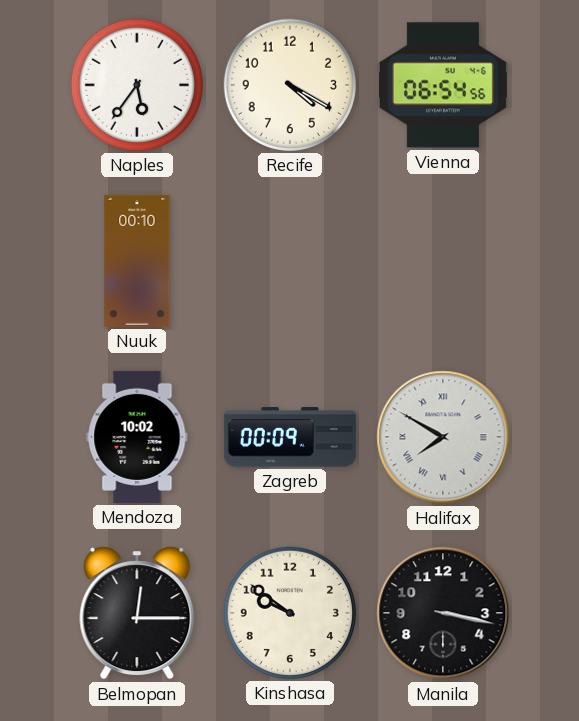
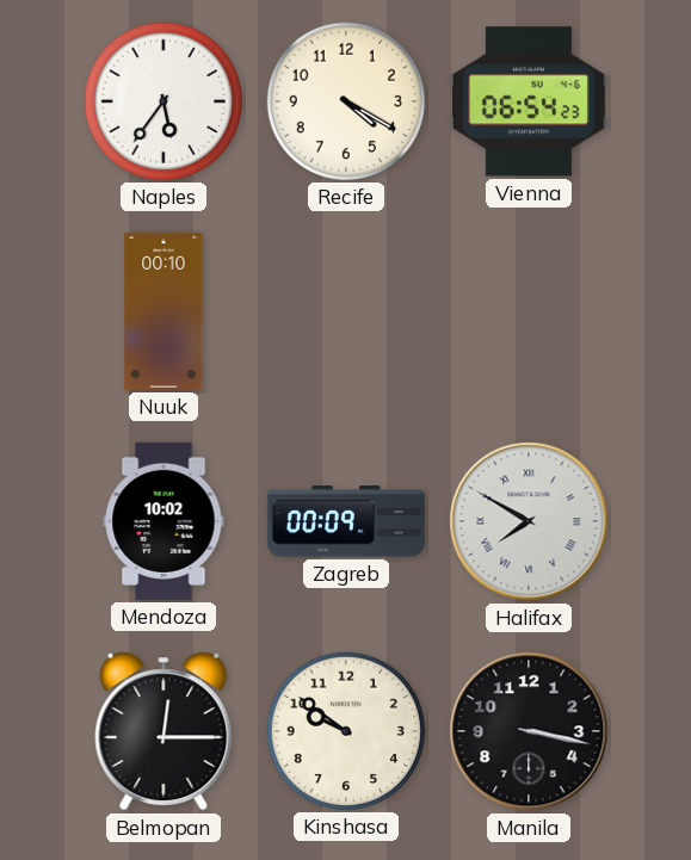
Vienna: 06:54:56 -> 06:54:23
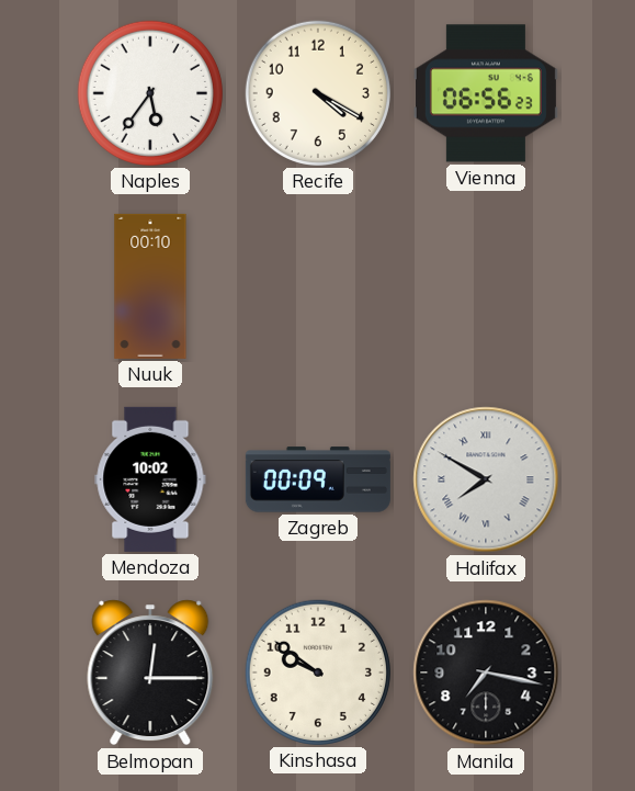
Vienna: 06:54 -> 06:56
Manila: 3:17 -> 7:17
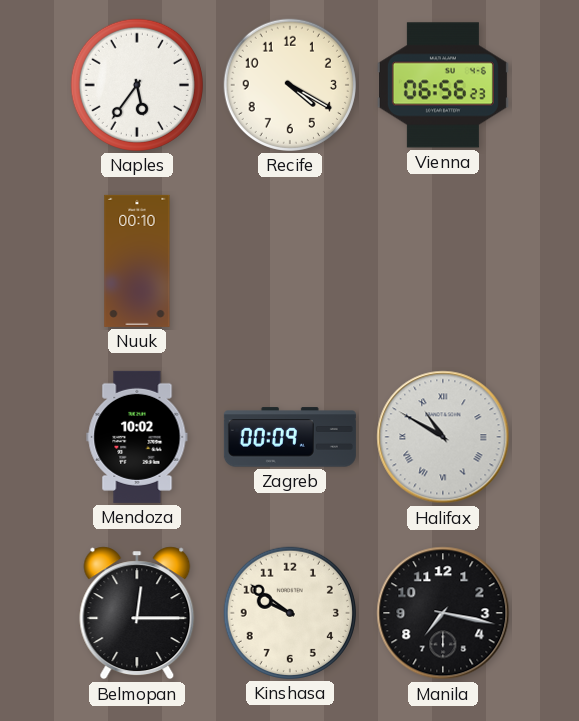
Halifax: 7:50 -> 10:50
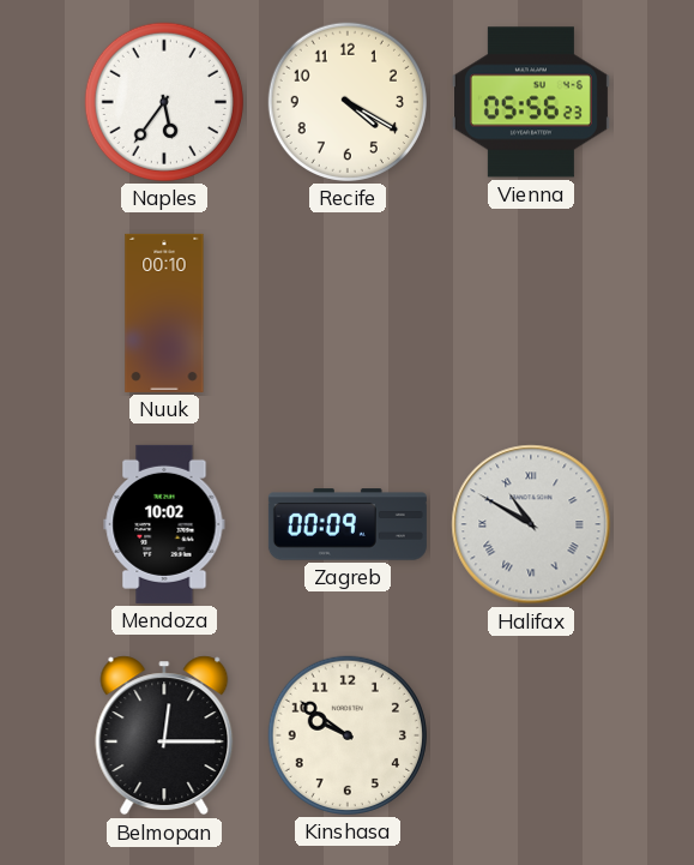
Vienna: 06:56 -> 05:56
Manila: 7:17 -> none
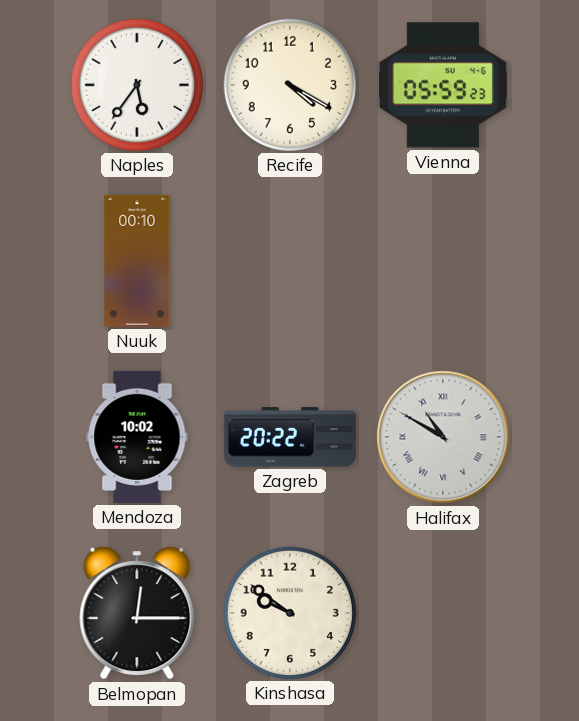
Vienna: 05:56 -> 05:59
Zagreb: 00:09 -> 20:22
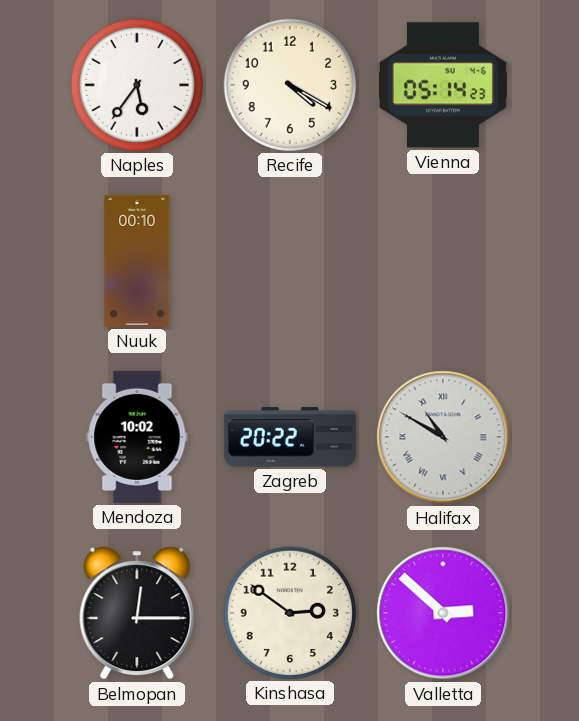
Vienna: 05:59 -> 05:14
Kinshasa: 9:51 -> 2:51
Valletta: none -> 2:52
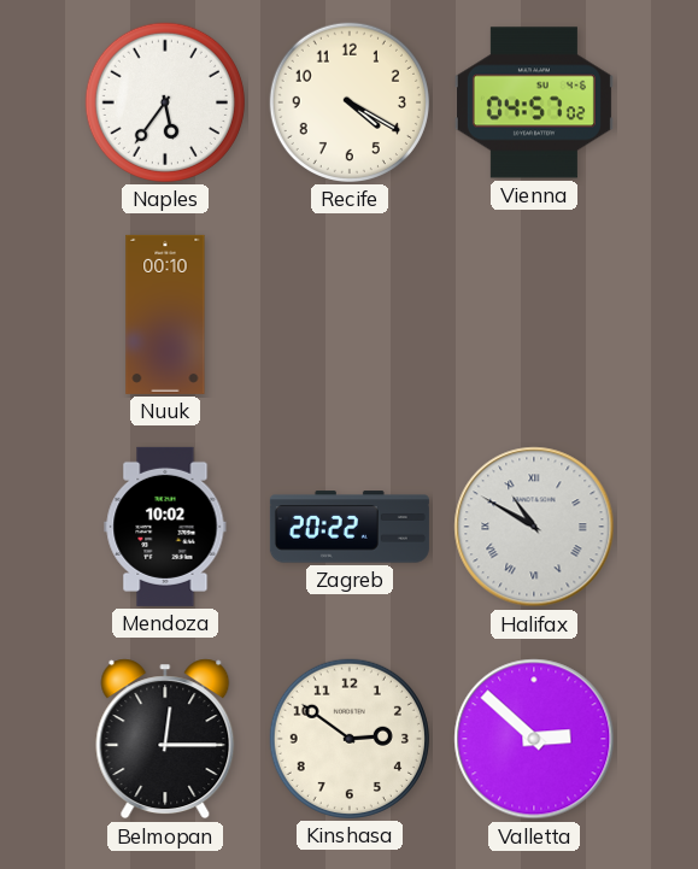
Vienna: 05:14 -> 04:57
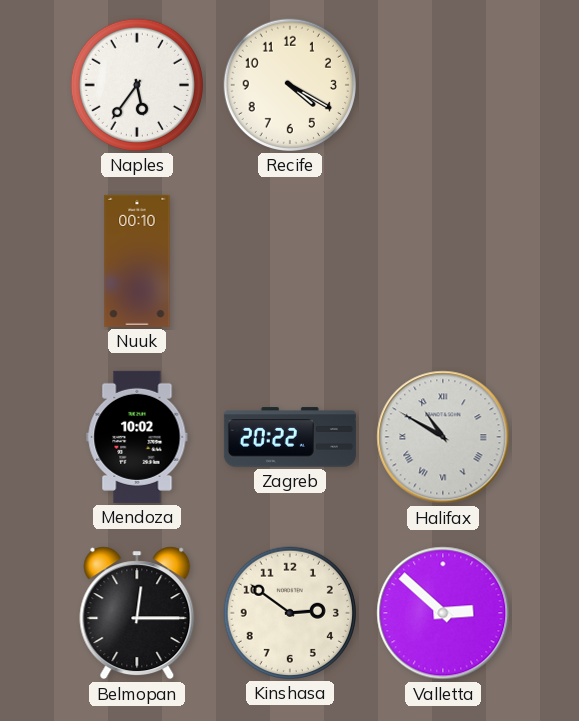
Vienna: 04:57 -> none
